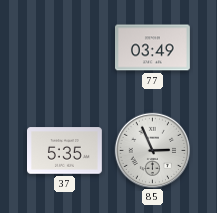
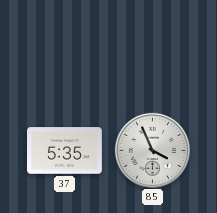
77: 03:49 -> none
85: 2:56 -> 3:56
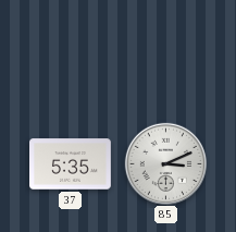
85: 3:56 -> 3:11
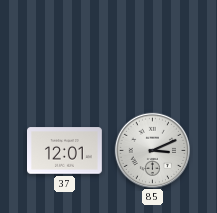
37: 5:35 -> 12:01
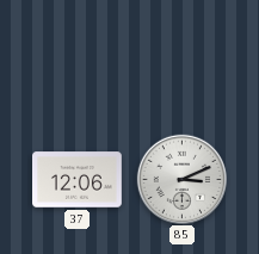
37: 12:01 -> 12:06
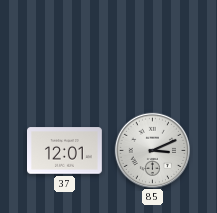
37: 12:06 -> 12:01
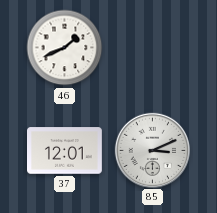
46: none -> 1:41
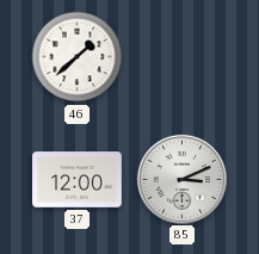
46: 1:41 -> 1:38
37: 12:01 -> 12:00
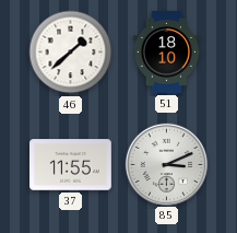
51: none -> 18:10
37: 12:00 -> 11:55
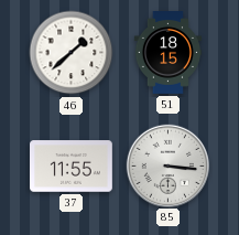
51: 18:10 -> 18:15
85: 3:11 -> 3:16
